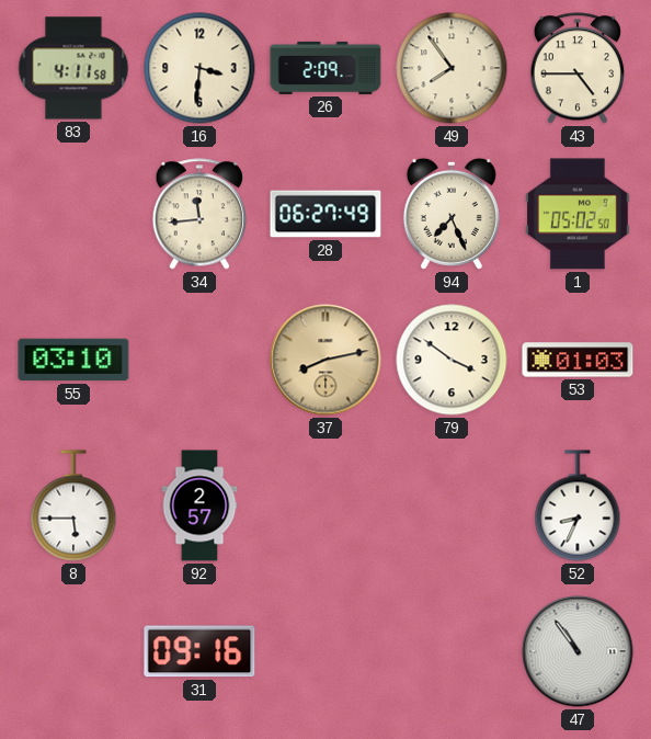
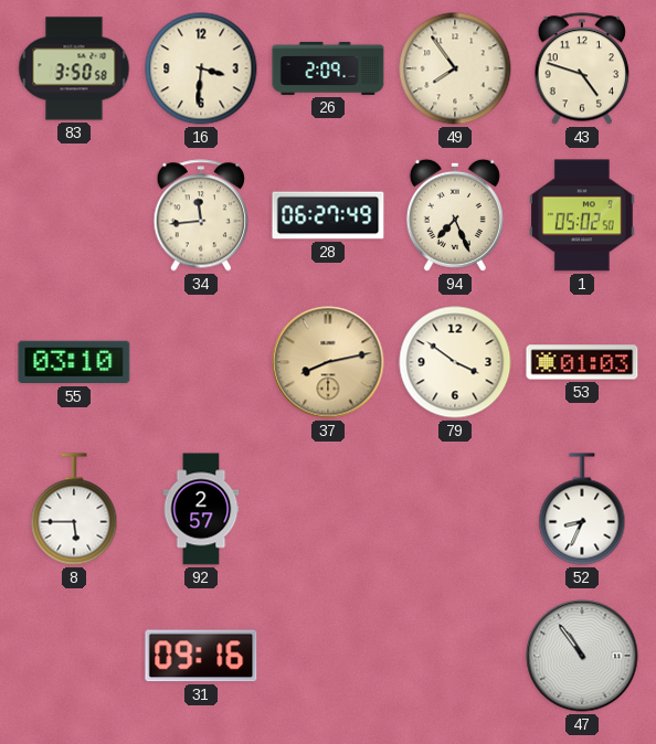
83: 4:11 -> 3:50
43: 4:45 -> 4:48
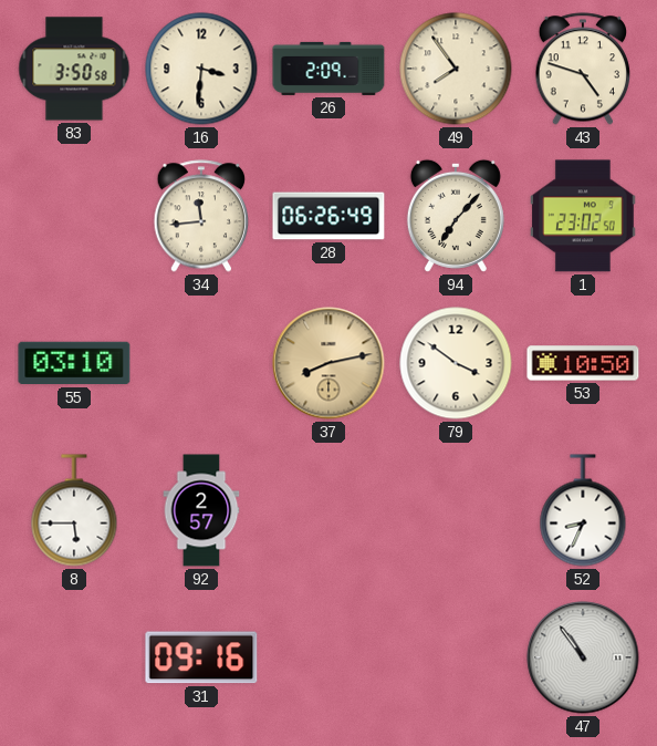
28: 06:27 -> 06:26
94: 7:26 -> 7:07
1: 05:02 -> 23:02
53: 01:03 -> 10:50
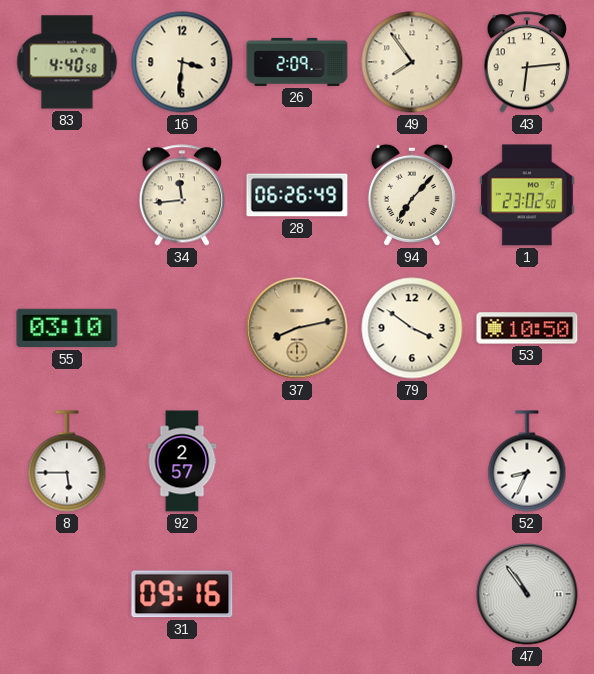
83: 3:50 -> 4:40
43: 4:48 -> 6:14
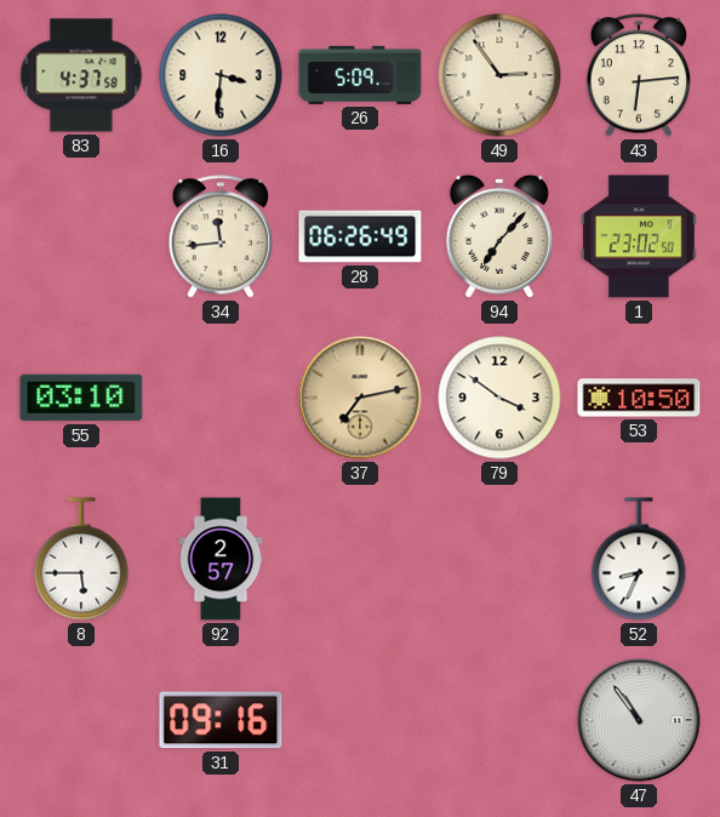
83: 4:40 -> 4:37
26: 2:09 -> 5:09
49: 7:54 -> 2:54
37: 8:13 -> 7:13
